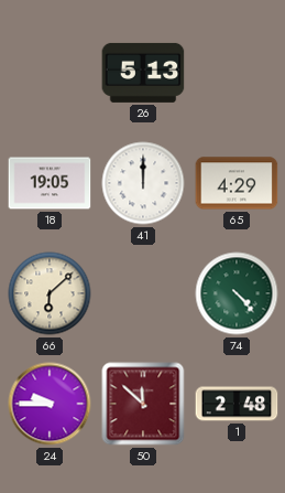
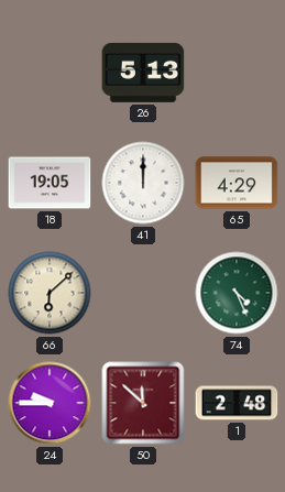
74: 4:23 -> 4:26
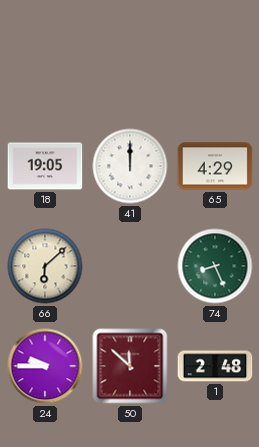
26: 5:13 -> none
74: 4:26 -> 8:26
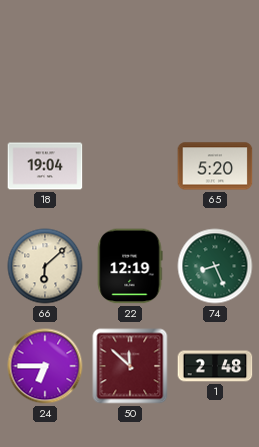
18: 19:05 -> 19:04
41: 12:00 -> none
65: 4:29 -> 5:20
22: none -> 12:19
24: 9:45 -> 6:45
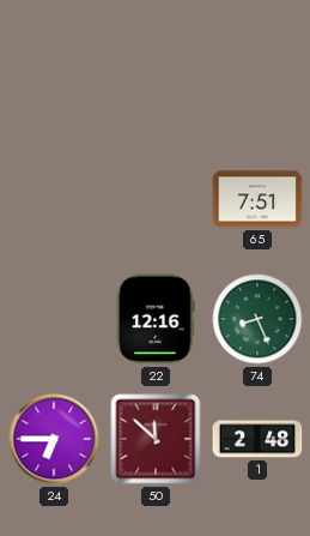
18: 19:04 -> none
65: 5:20 -> 7:51
66: 6:08 -> none
22: 12:19 -> 12:16
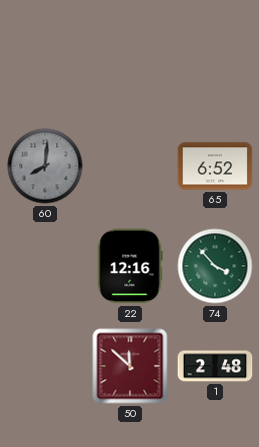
60: none -> 8:01
65: 7:51 -> 6:52
74: 8:26 -> 3:53
24: 6:45 -> none
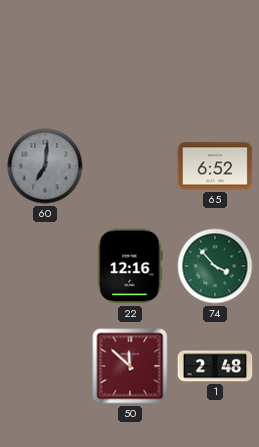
60: 8:01 -> 7:01
